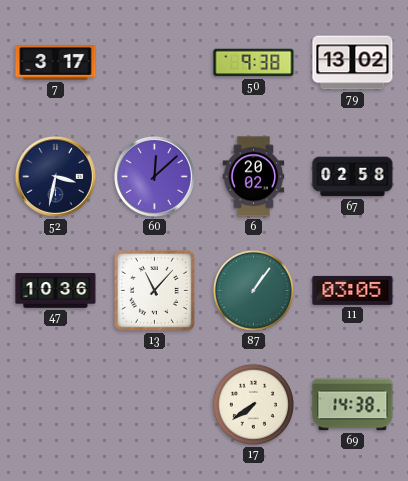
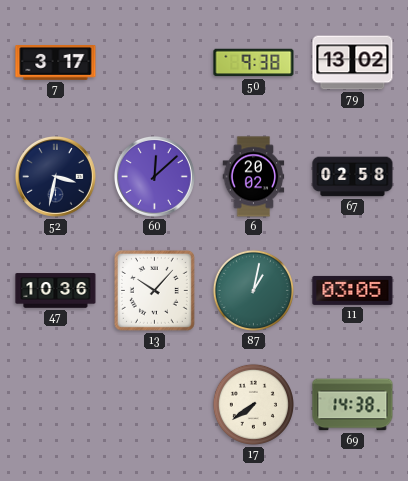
13: 11:07 -> 10:07
87: 1:06 -> 1:02
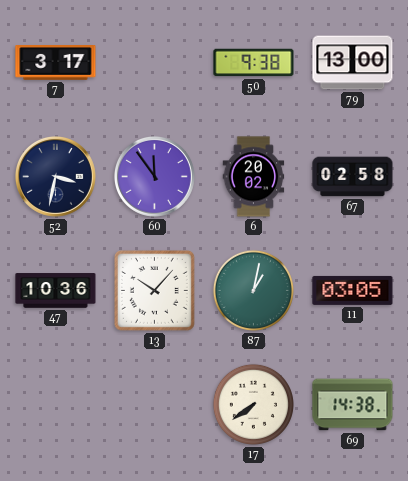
79: 13:02 -> 13:00
60: 12:08 -> 11:54
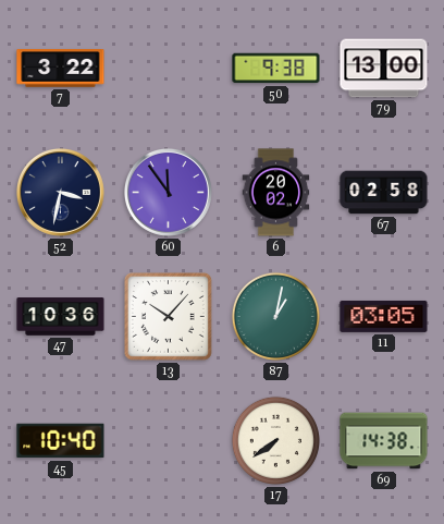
7: 3:17 -> 3:22
45: none -> 10:40
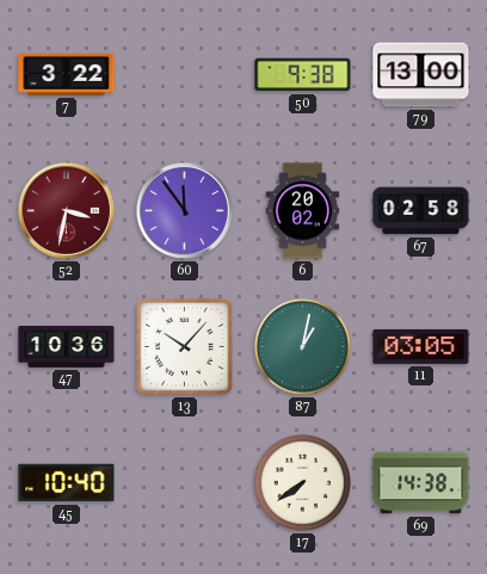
52 dial: navy -> burgundy
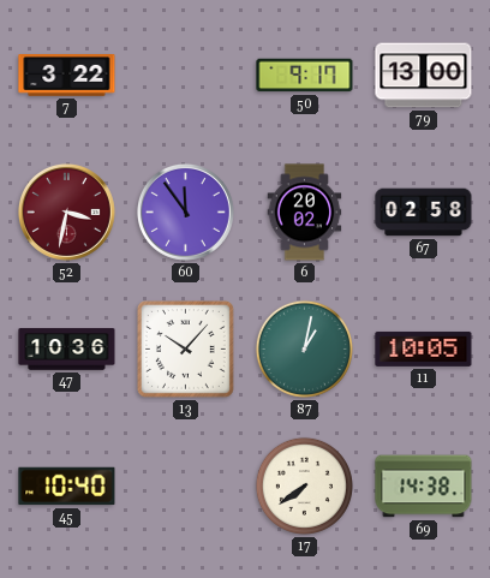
50: 9:38 -> 9:17
11: 03:05 -> 10:05
